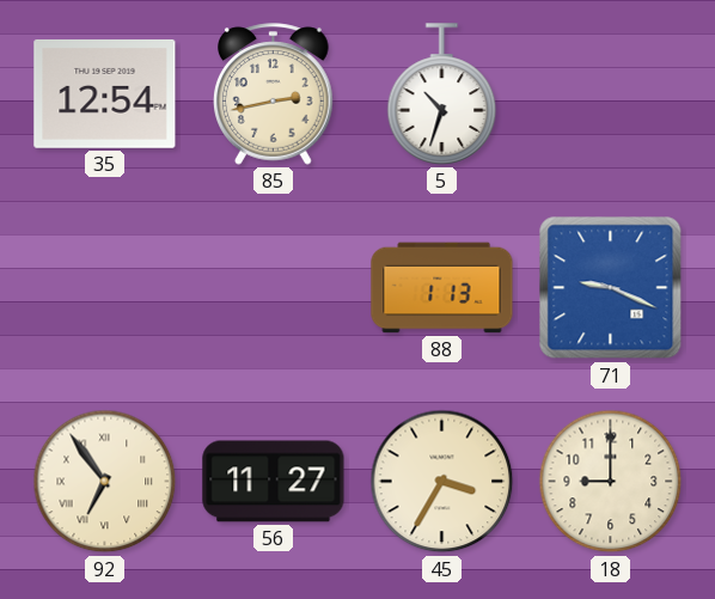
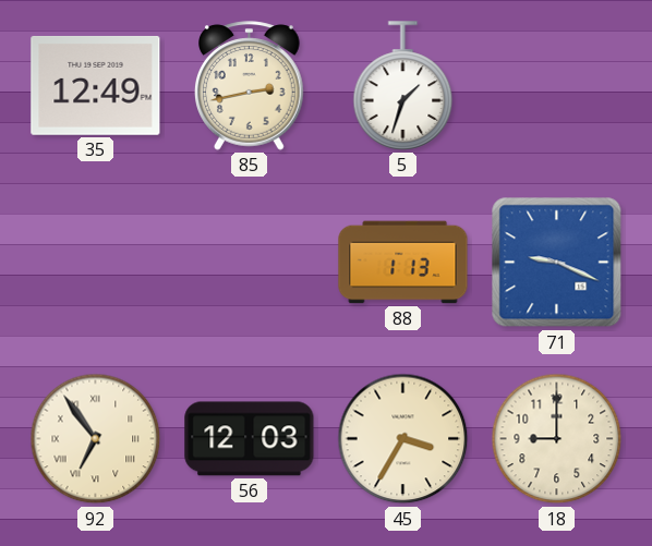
35: 12:54 -> 12:49
5: 10:33 -> 1:33
56: 11:27 -> 12:03
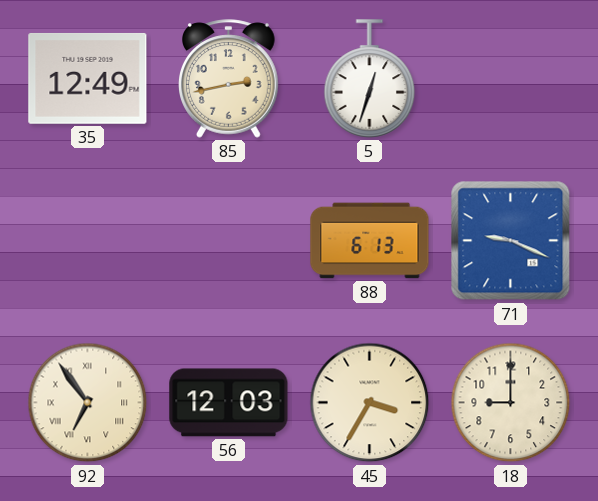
5: 1:33 -> 12:33
88: 1:13 -> 6:13
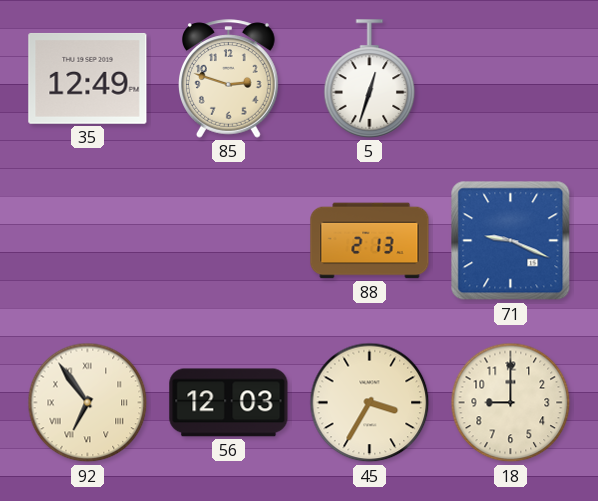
85: 2:43 -> 2:48
88: 6:13 -> 2:13
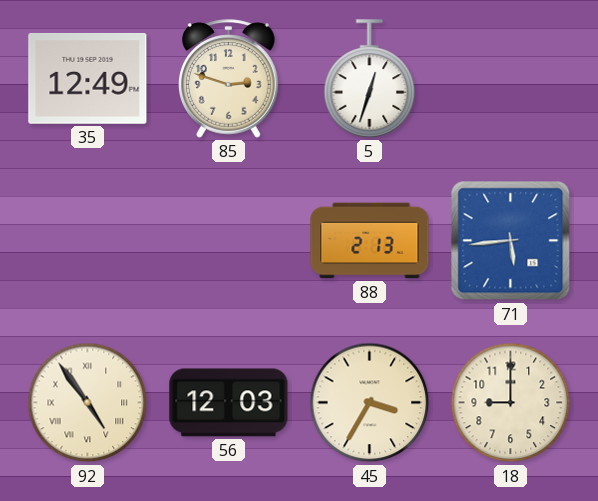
71: 9:19 -> 5:44
92: 6:54 -> 4:54
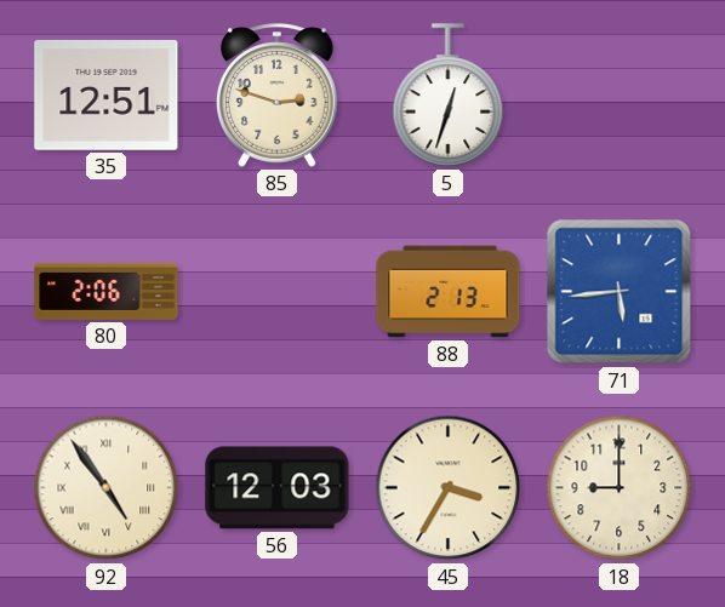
35: 12:49 -> 12:51
80: none -> 2:06
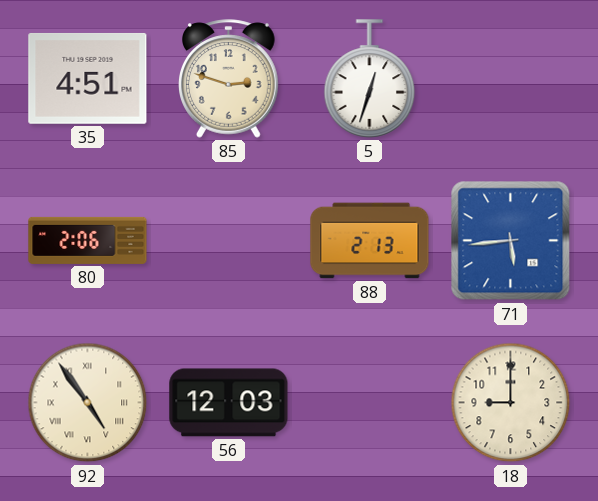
35: 12:51 -> 4:51
45: 3:35 -> none
